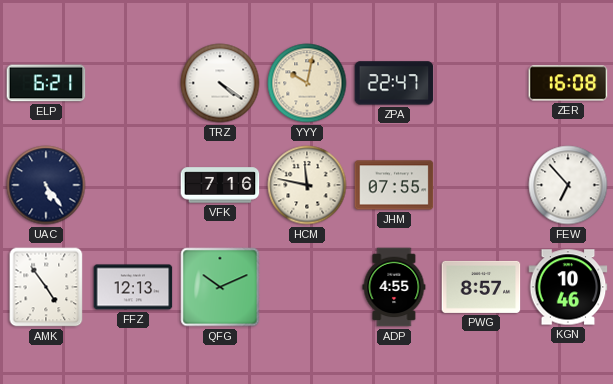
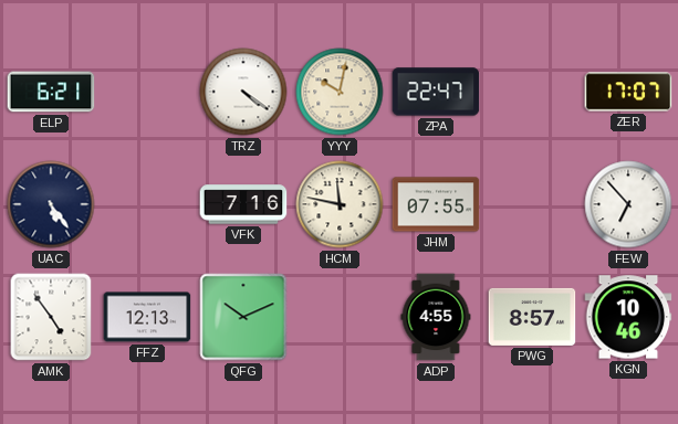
ZER: 16:08 -> 17:07
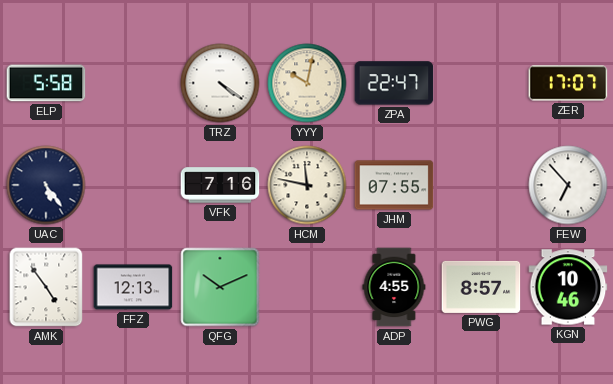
ELP: 6:21 -> 5:58
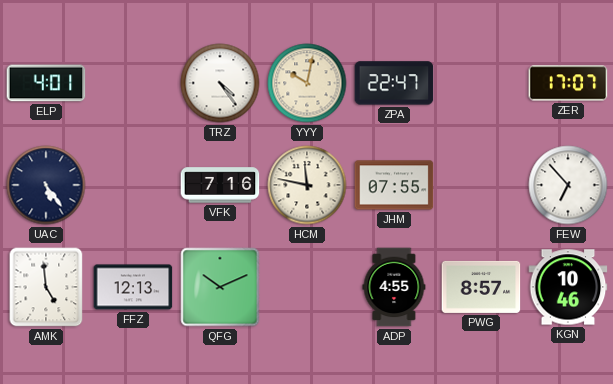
ELP: 5:58 -> 4:01
TRZ: 4:21 -> 4:24
AMK: 4:54 -> 4:59
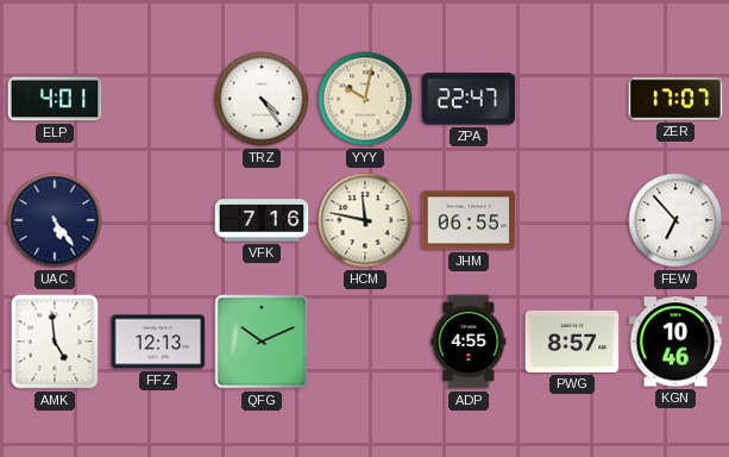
JHM: 07:55 -> 06:55
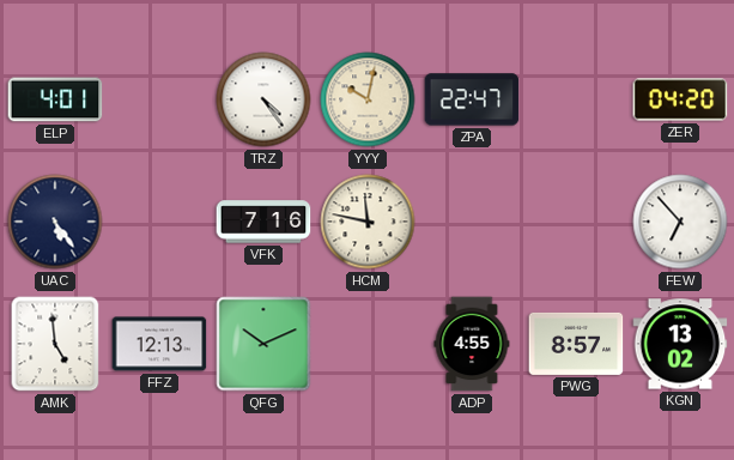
ZER: 17:07 -> 04:20
JHM: 06:55 -> none
KGN: 10:46 -> 13:02
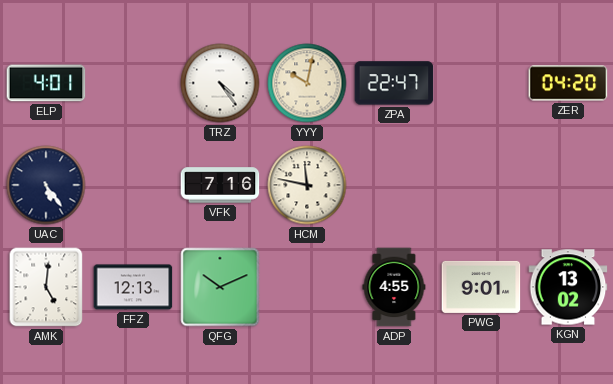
FEW: 6:53 -> none
AMK: 4:59 -> 5:01
PWG: 8:57 -> 9:01
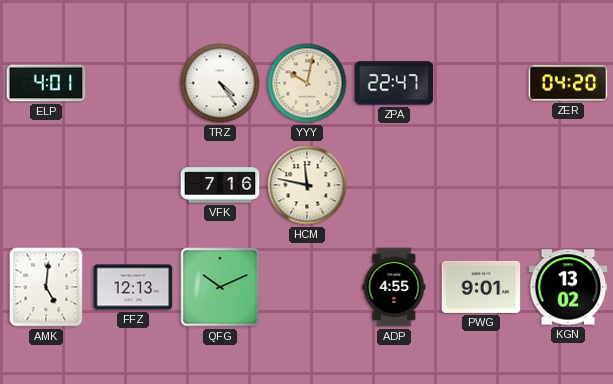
UAC: 5:24 -> none
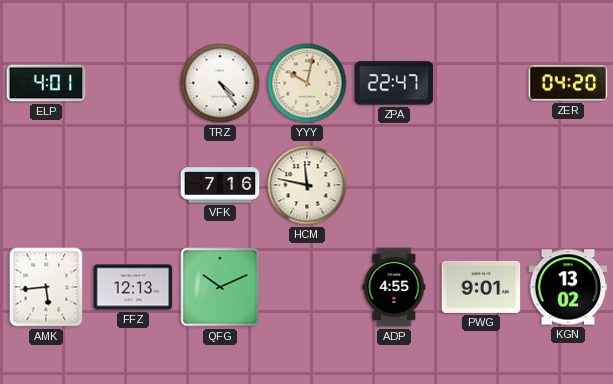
AMK: 5:01 -> 5:44
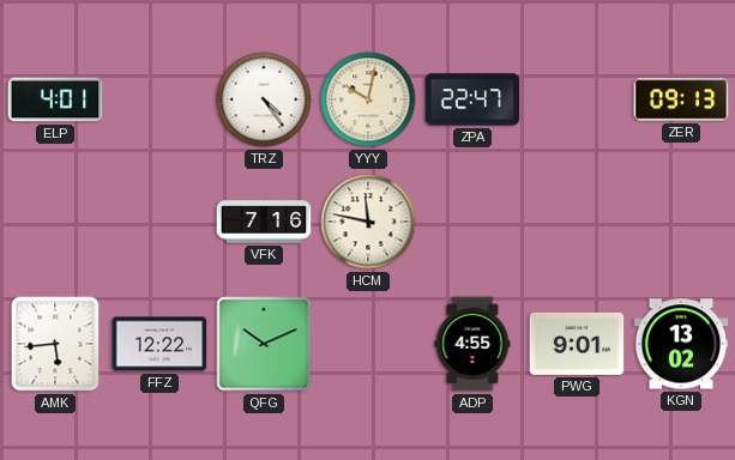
ZER: 04:20 -> 09:13
FFZ: 12:13 -> 12:22
